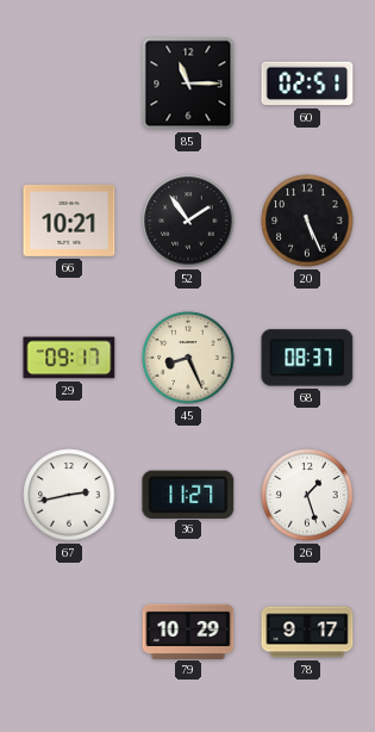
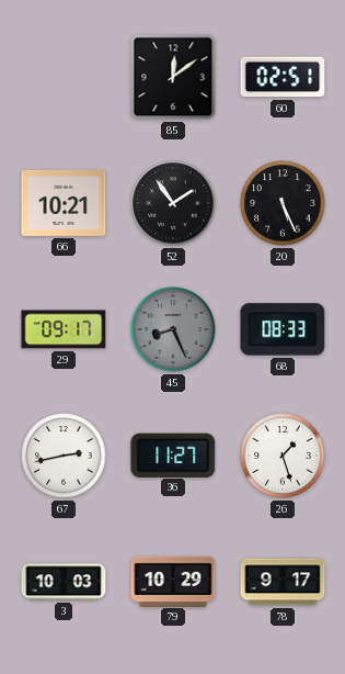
85: 11:15 -> 12:09
45 dial: cream -> grey
68: 08:37 -> 08:33
3: none -> 10:03
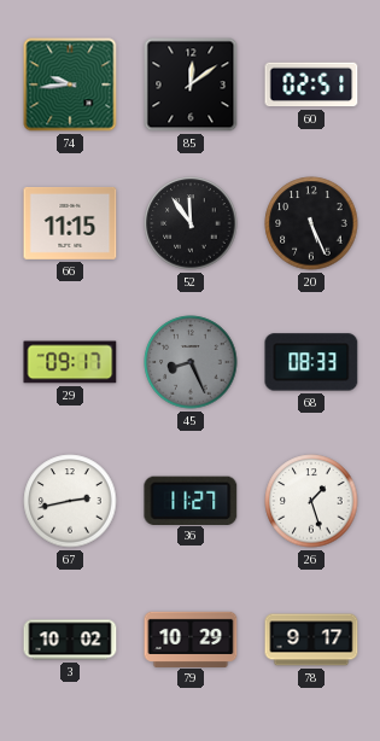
74: none -> 9:44
66: 10:21 -> 11:15
52: 1:54 -> 11:54
3: 10:03 -> 10:02
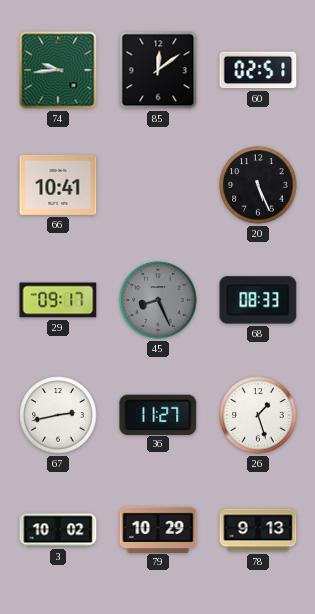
66: 11:15 -> 10:41
52: 11:54 -> none
78: 9:17 -> 9:13
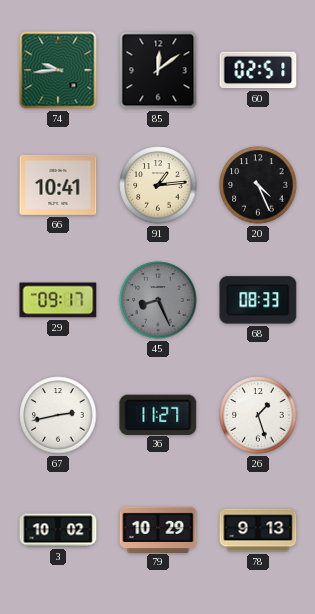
91: none -> 1:14
20: 5:26 -> 4:26
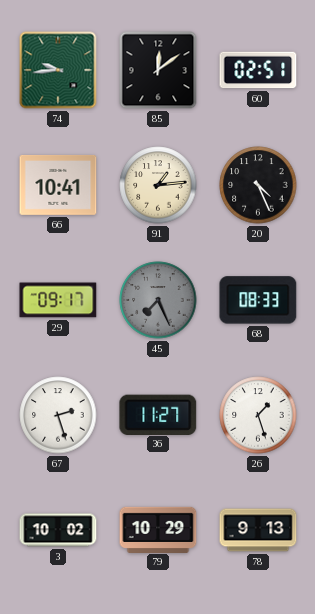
45: 8:26 -> 7:26
67: 2:43 -> 2:27
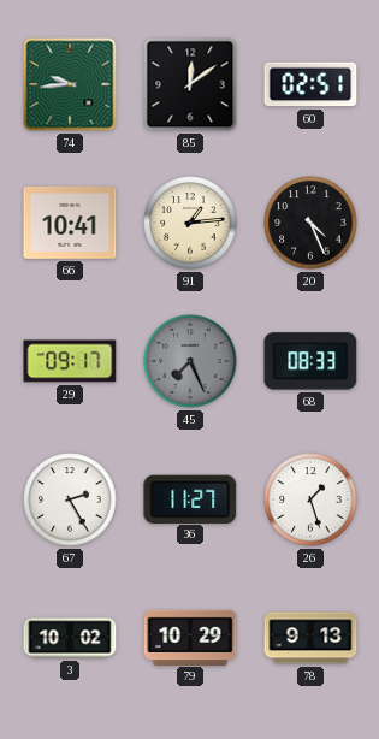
67: 2:27 -> 2:25
